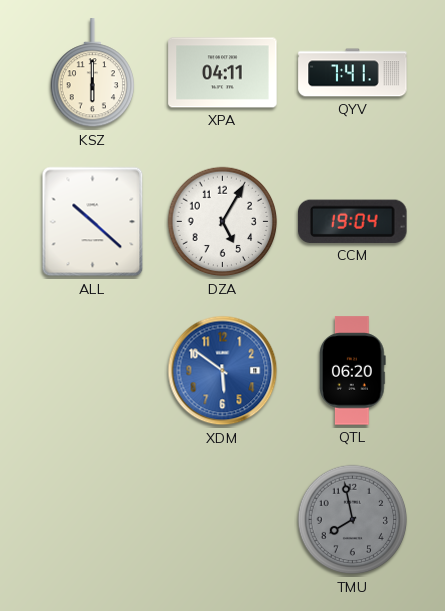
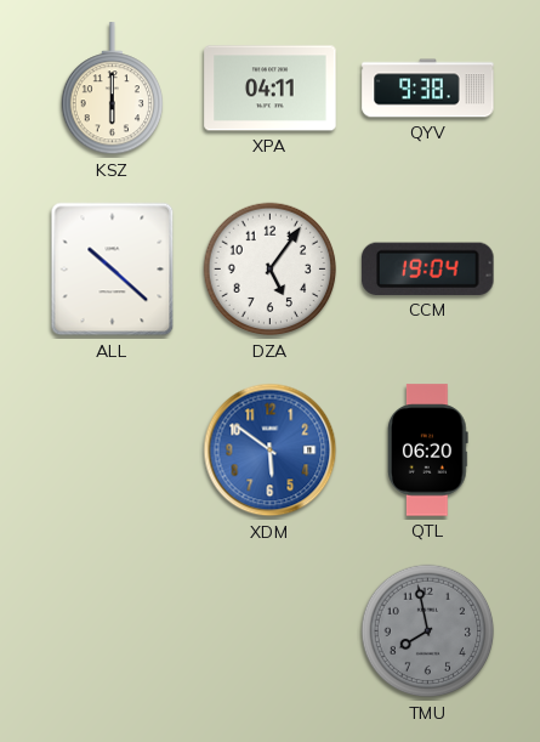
QYV: 7:41 -> 9:38
DZA: 5:05 -> 5:06
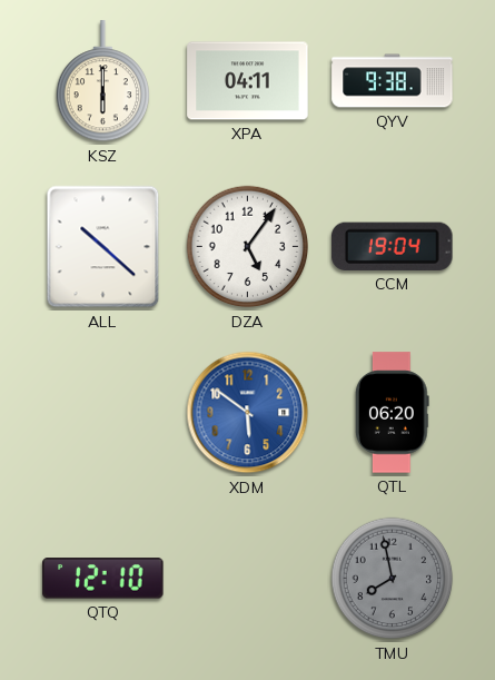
QTQ: none -> 12:10
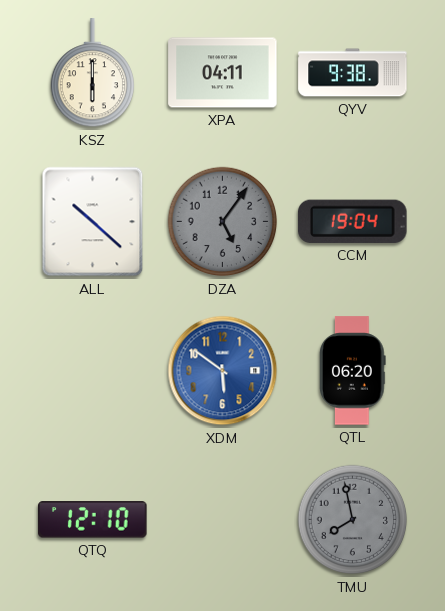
DZA dial: white -> grey
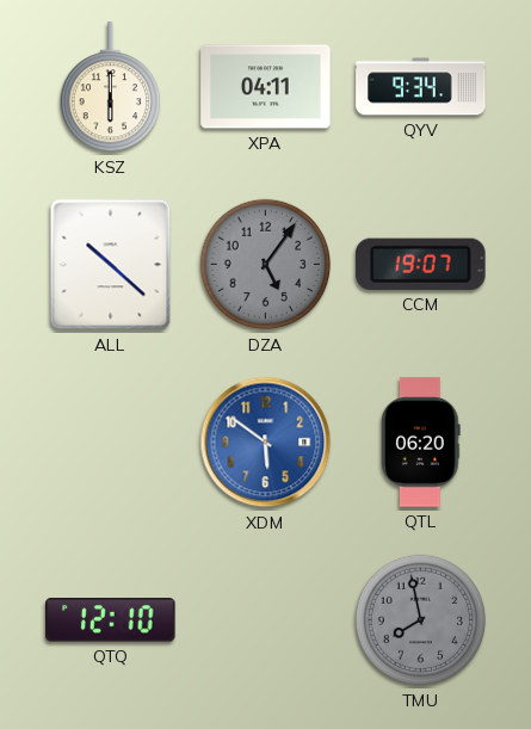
QYV: 9:38 -> 9:34
CCM: 19:04 -> 19:07
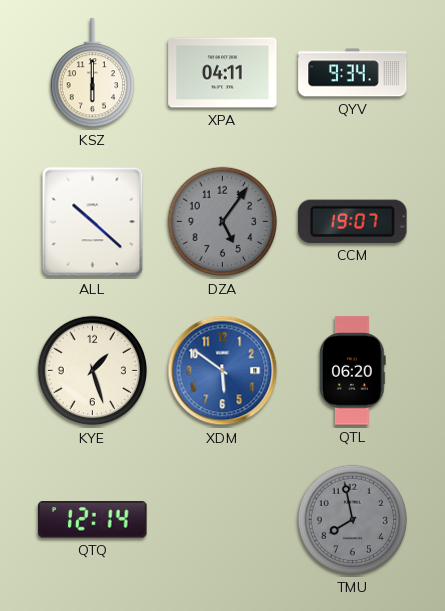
KYE: none -> 1:27
QTQ: 12:10 -> 12:14
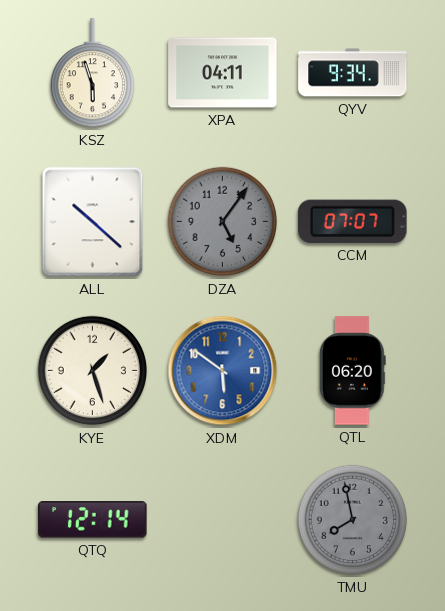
KSZ: 6:00 -> 5:57
CCM: 19:07 -> 07:07
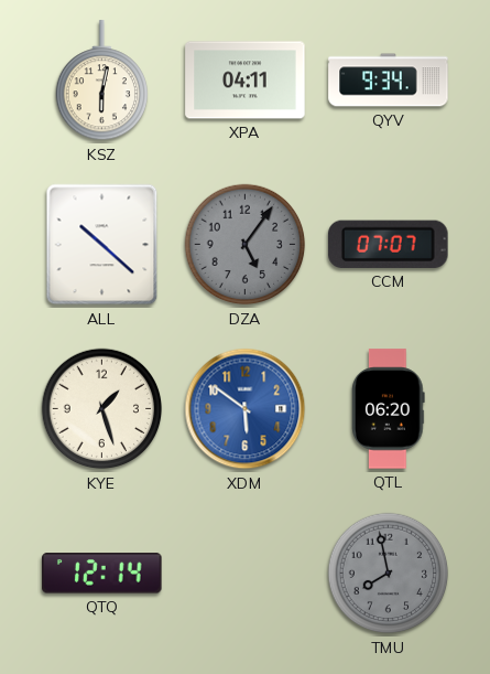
KSZ: 5:57 -> 6:02
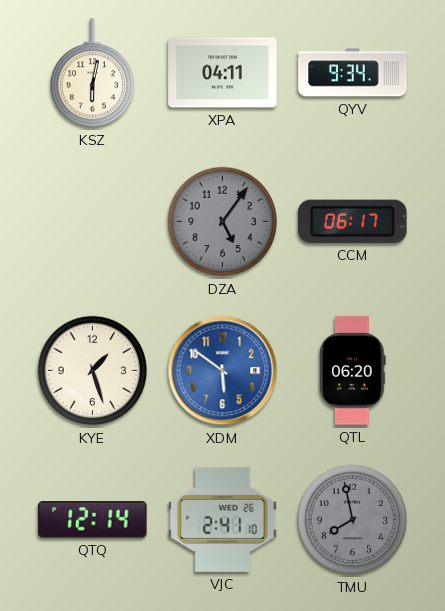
ALL: 10:22 -> none
CCM: 07:07 -> 06:17
VJC: none -> 2:41
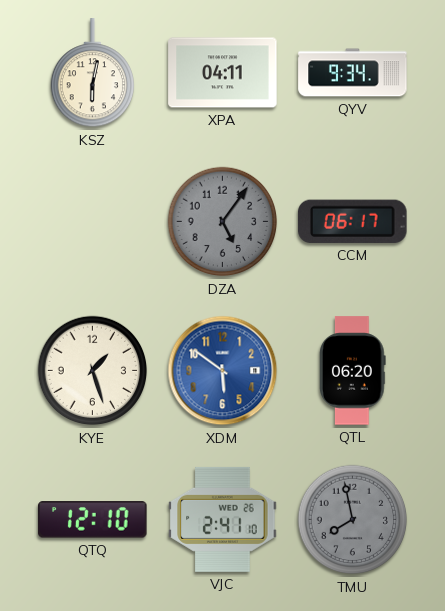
QTQ: 12:14 -> 12:10
